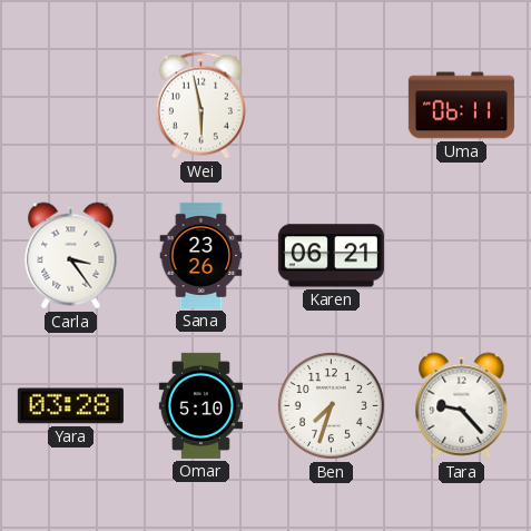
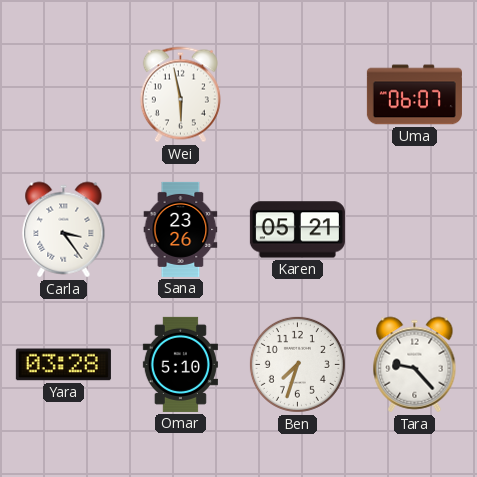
Uma: 06:11 -> 06:07
Karen: 06:21 -> 05:21
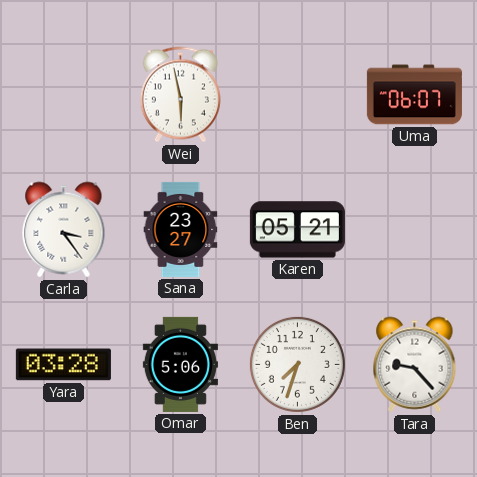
Sana: 23:26 -> 23:27
Omar: 5:10 -> 5:06
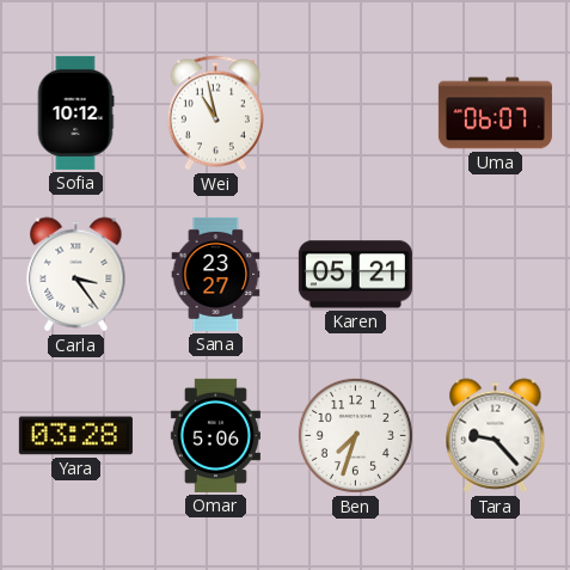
Sofia: none -> 10:12
Wei: 5:58 -> 10:58
